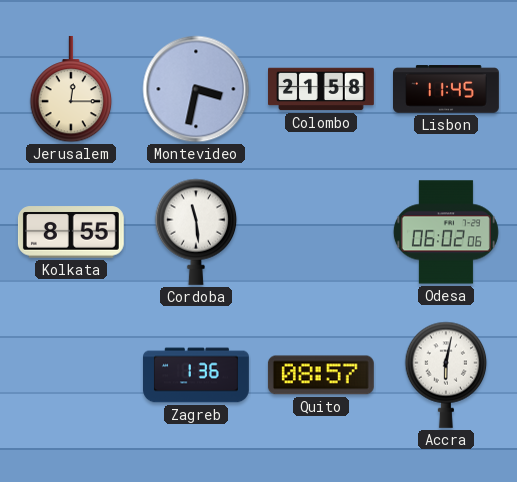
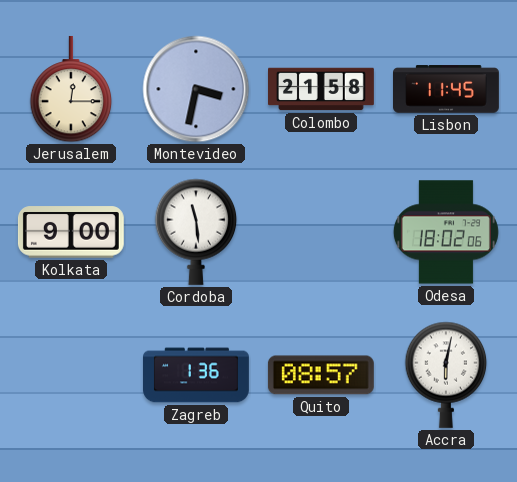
Kolkata: 8:55 -> 9:00
Odesa: 06:02 -> 18:02
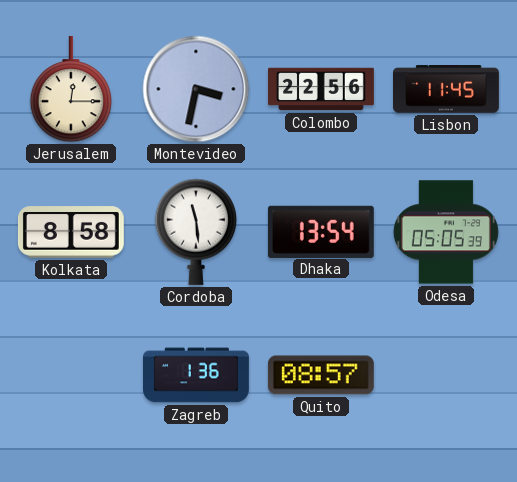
Colombo: 21:58 -> 22:56
Kolkata: 9:00 -> 8:58
Dhaka: none -> 13:54
Odesa: 18:02 -> 05:05
Accra: 6:02 -> none
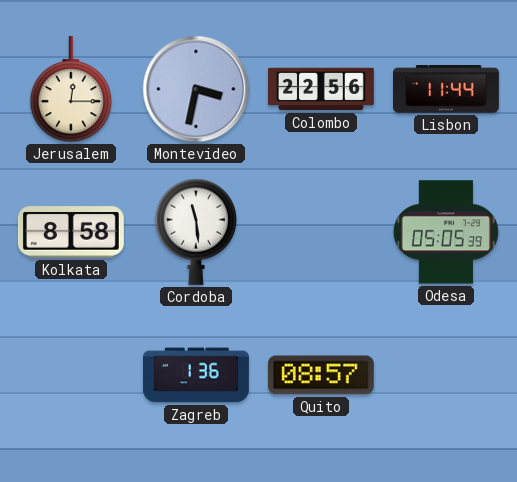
Lisbon: 11:45 -> 11:44
Dhaka: 13:54 -> none
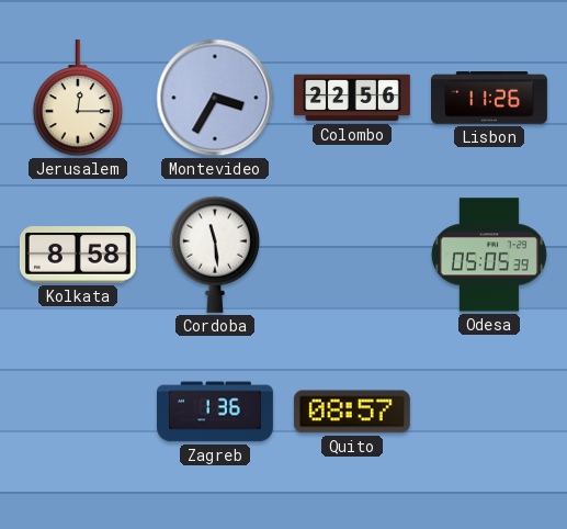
Montevideo: 3:32 -> 3:35
Lisbon: 11:44 -> 11:26
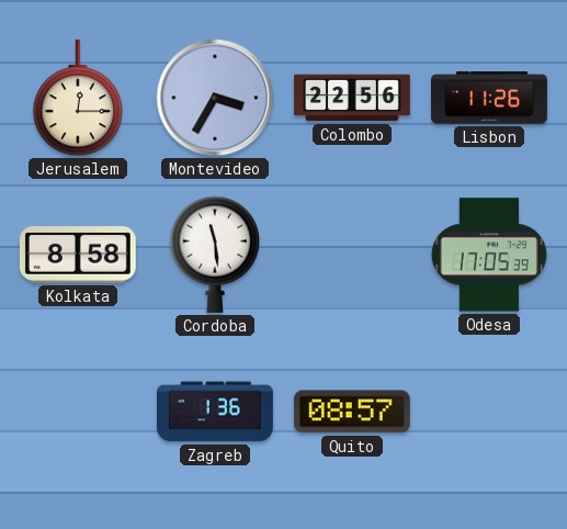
Odesa: 05:05 -> 17:05
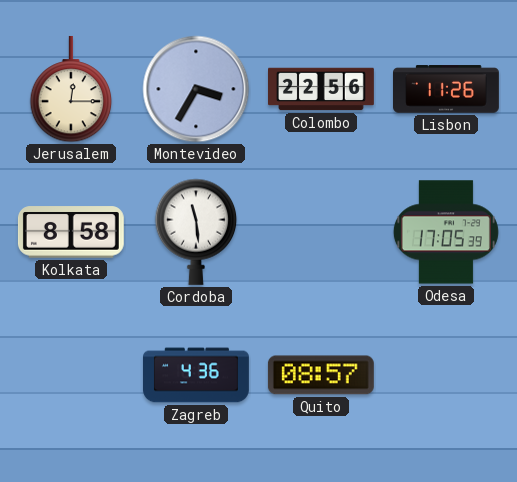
Zagreb: 1:36 -> 4:36
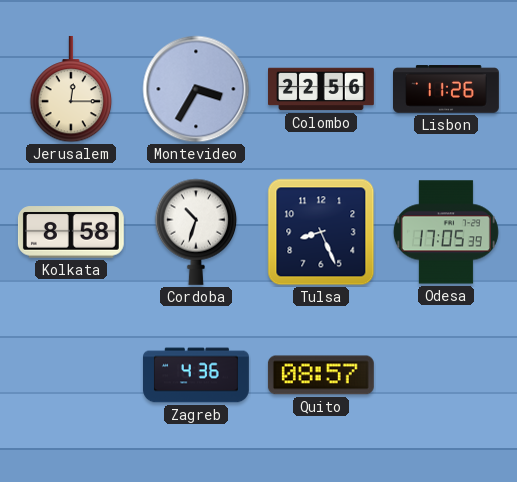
Cordoba: 11:29 -> 10:33
Tulsa: none -> 8:26
